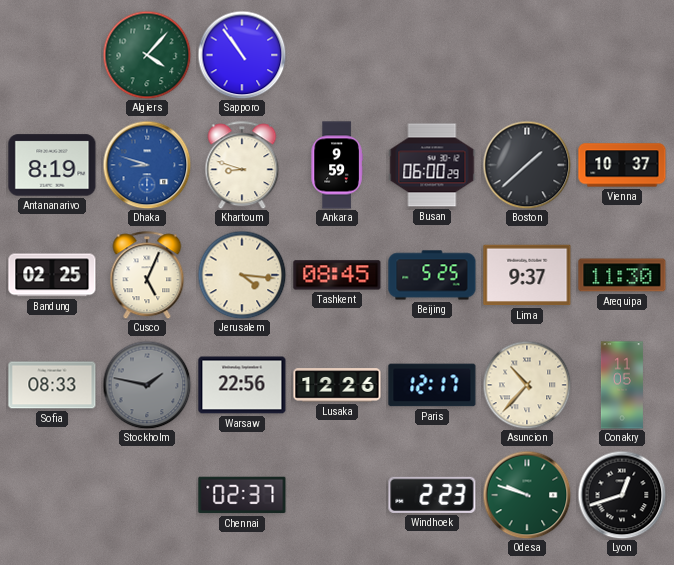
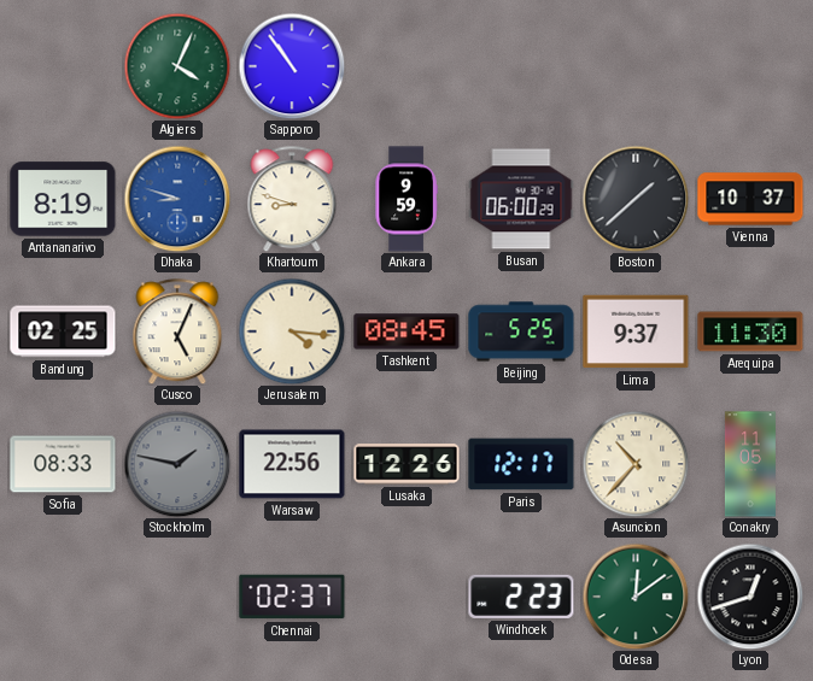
Algiers: 4:07 -> 4:04
Odesa: 9:48 -> 12:09
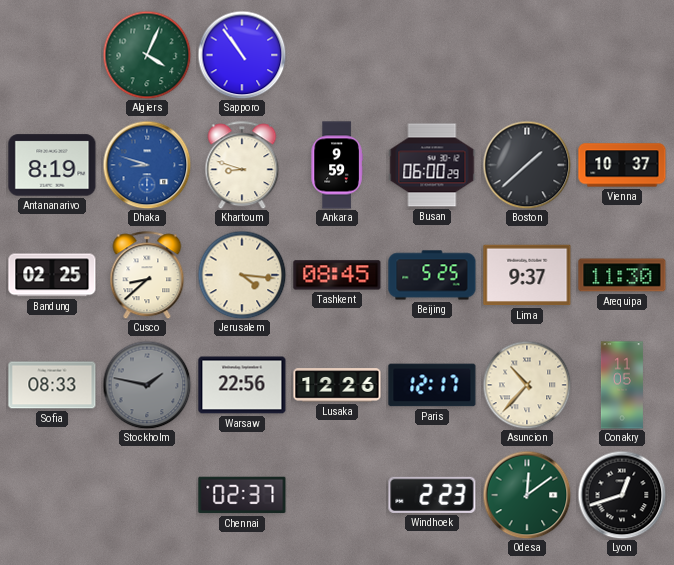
Cusco: 5:04 -> 8:38
